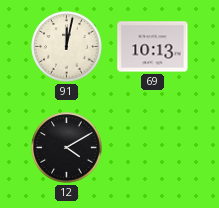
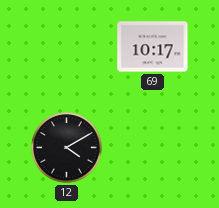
91: 12:02 -> none
69: 10:13 -> 10:17
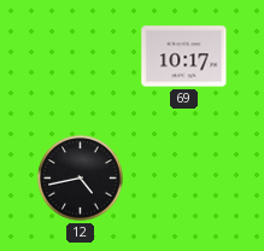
12: 4:10 -> 4:43
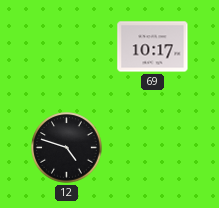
12: 4:43 -> 4:48
